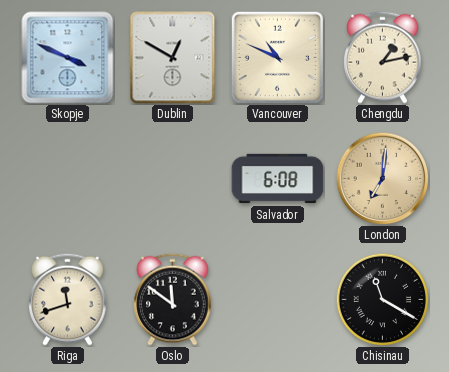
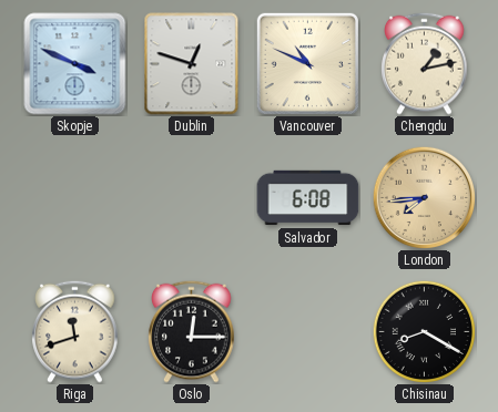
Dublin: 12:50 -> 12:48
London: 7:01 -> 7:44
Oslo: 11:51 -> 12:15
Chisinau: 11:20 -> 8:20
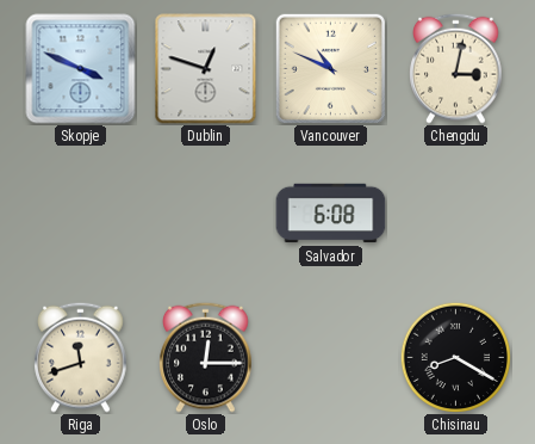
Chengdu: 1:13 -> 3:02
London: 7:44 -> none
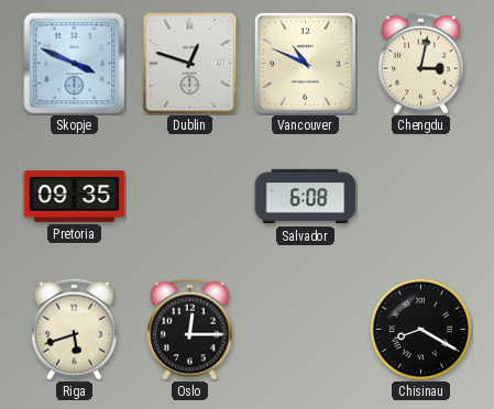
Pretoria: none -> 09:35
Riga: 11:42 -> 5:42
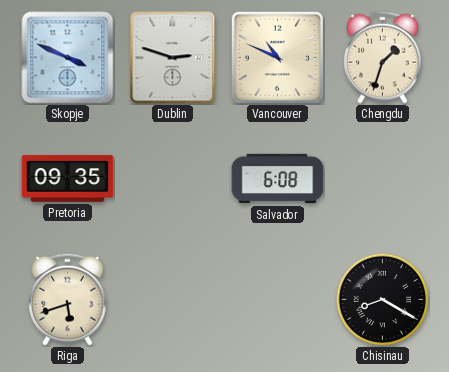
Dublin: 12:48 -> 2:48
Chengdu: 3:02 -> 1:33
Oslo: 12:15 -> none
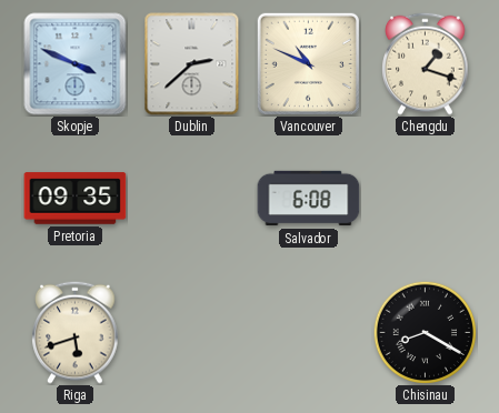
Dublin: 2:48 -> 2:38
Chengdu: 1:33 -> 1:18
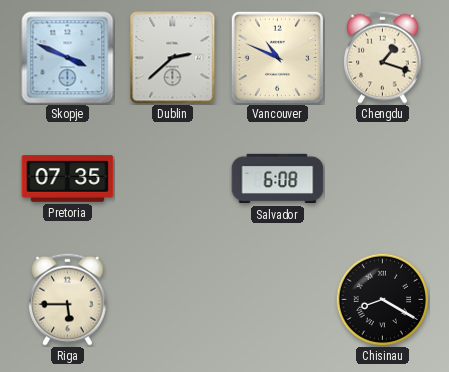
Pretoria: 09:35 -> 07:35
Riga: 5:42 -> 5:45
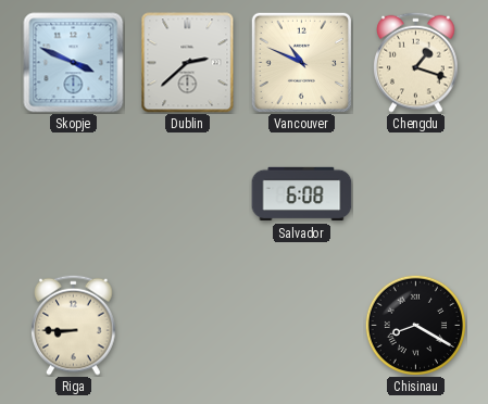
Pretoria: 07:35 -> none
Riga: 5:45 -> 8:45
